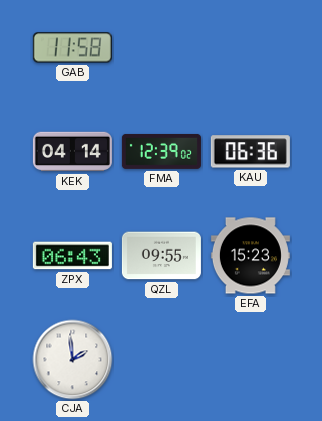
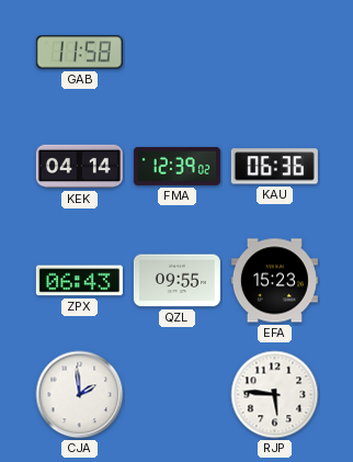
RJP: none -> 5:46
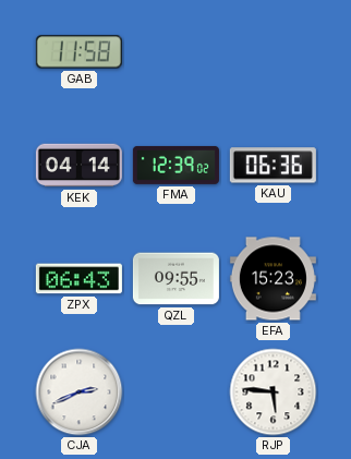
CJA: 1:59 -> 2:41
